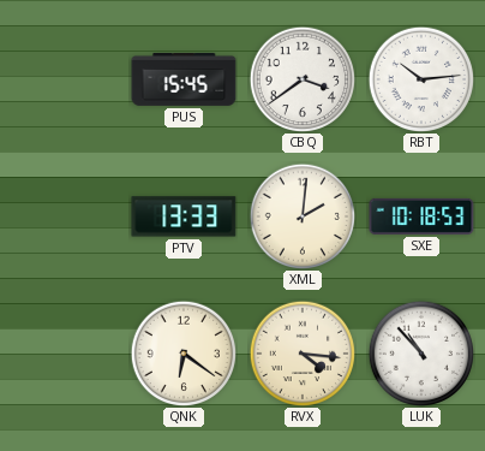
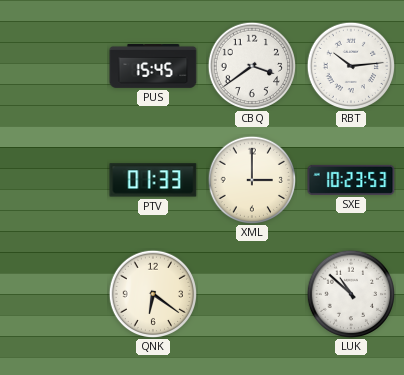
PTV: 13:33 -> 01:33
XML: 2:01 -> 3:00
SXE: 10:18 -> 10:23
RVX: 4:16 -> none
LUK: 10:53 -> 10:52
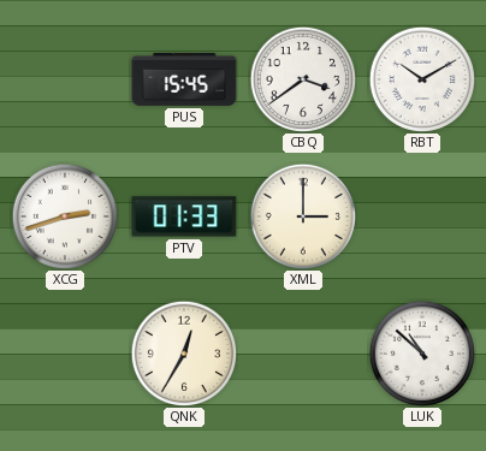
RBT: 10:14 -> 10:10
XCG: none -> 2:42
SXE: 10:23 -> none
QNK: 6:21 -> 12:35
